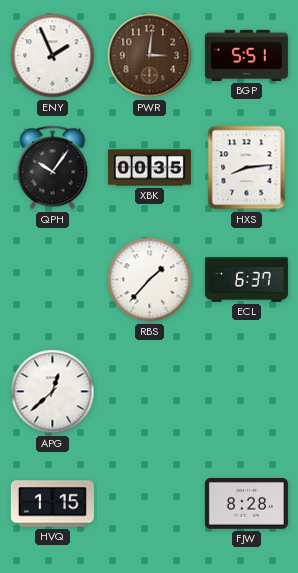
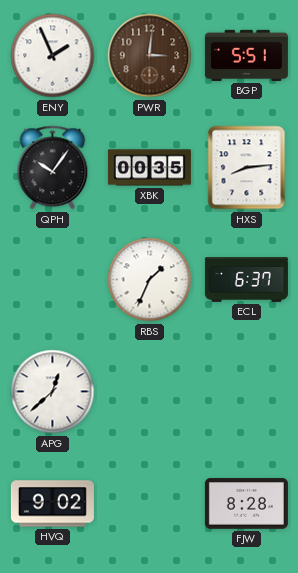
RBS: 1:37 -> 1:34
HVQ: 1:15 -> 9:02
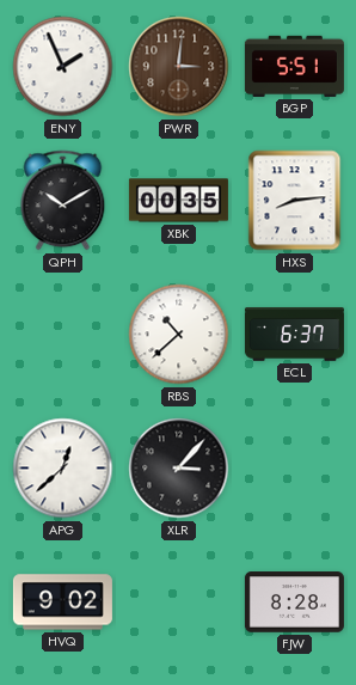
QPH: 10:06 -> 10:10
RBS: 1:34 -> 10:38
XLR: none -> 3:07
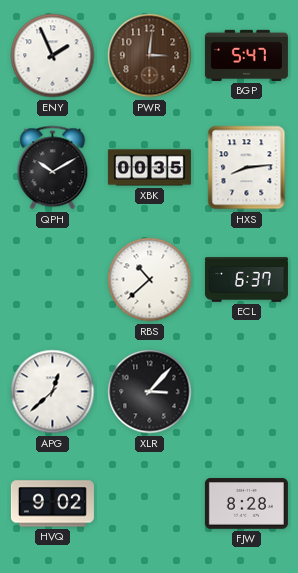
BGP: 5:51 -> 5:47
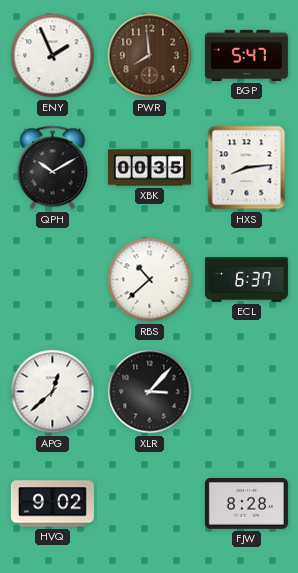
PWR: 3:01 -> 7:59
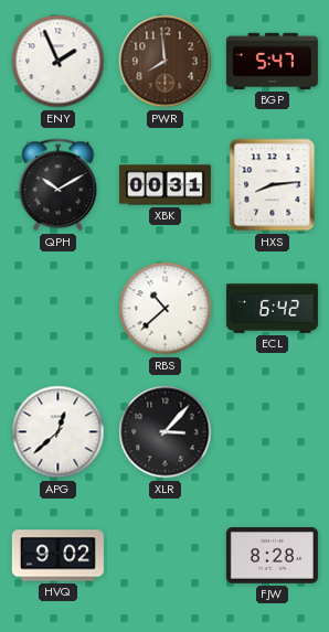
XBK: 00:35 -> 00:31
ECL: 6:37 -> 6:42
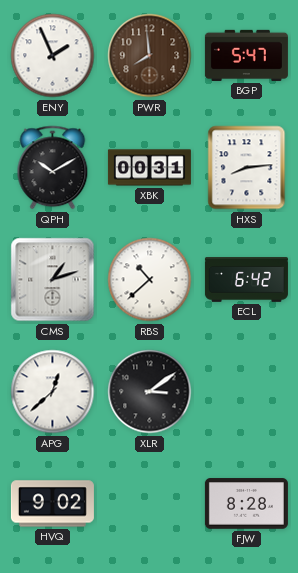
CMS: none -> 1:12
XLR: 3:07 -> 3:09
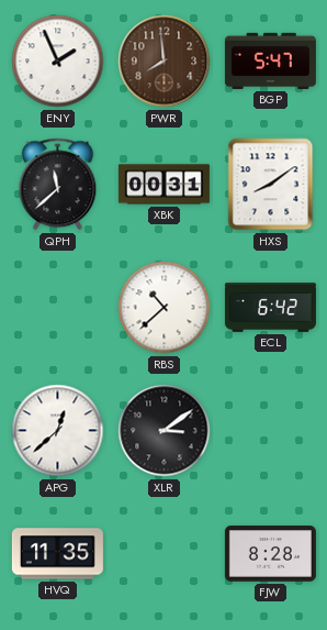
QPH: 10:10 -> 11:38
HXS: 8:14 -> 8:09
CMS: 1:12 -> none
HVQ: 9:02 -> 11:35
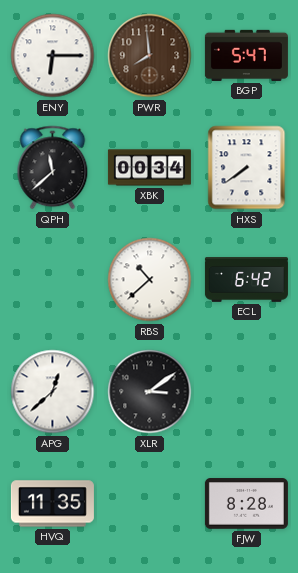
ENY: 1:56 -> 6:15
XBK: 00:31 -> 00:34
HXS: 8:09 -> 7:39
